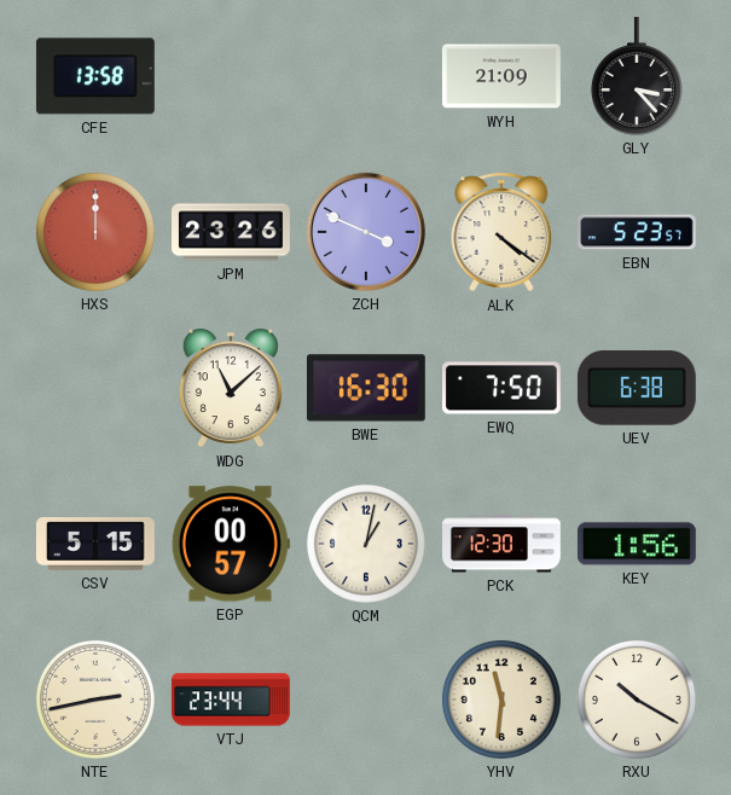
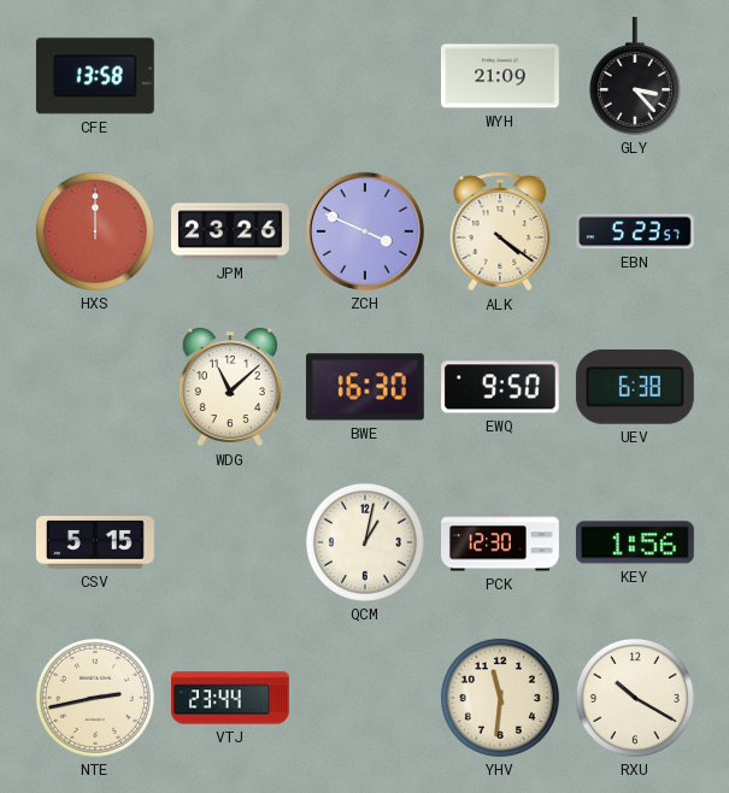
EWQ: 7:50 -> 9:50
EGP: 00:57 -> none
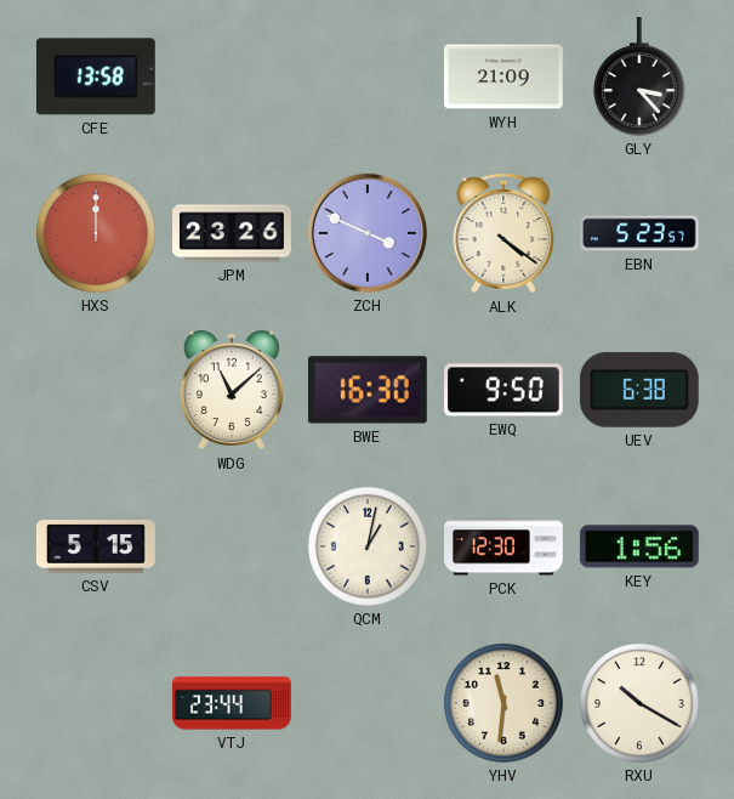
NTE: 2:43 -> none
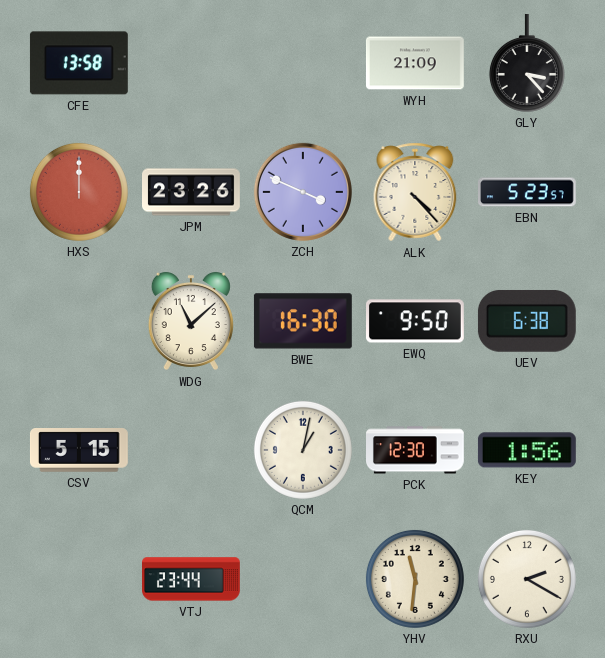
ALK: 4:21 -> 4:23
RXU: 10:20 -> 2:20
